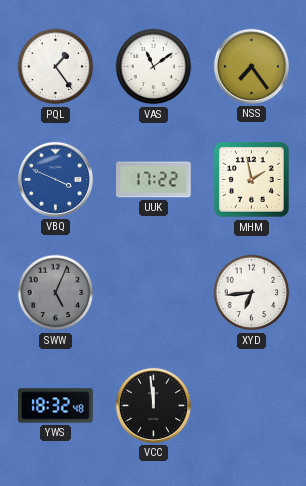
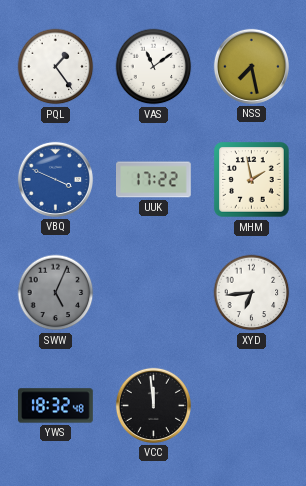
NSS: 7:24 -> 7:28
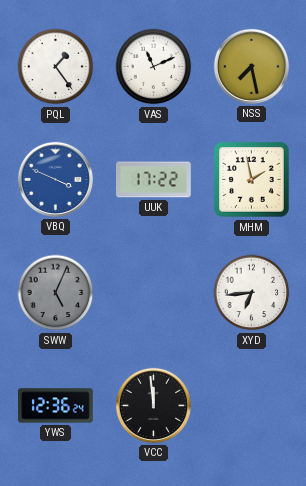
VAS: 11:09 -> 11:11
YWS: 18:32 -> 12:36
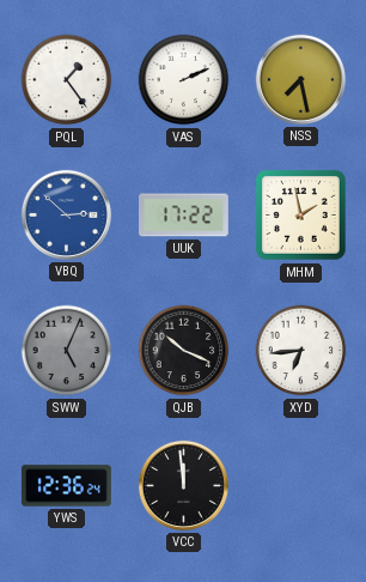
VAS: 11:11 -> 2:11
VBQ: 3:49 -> 2:52
QJB: none -> 10:19
